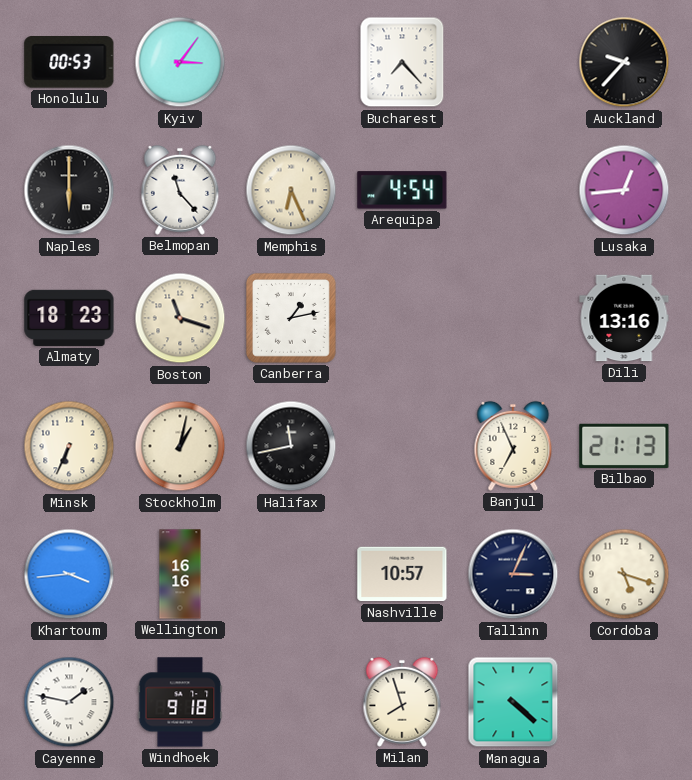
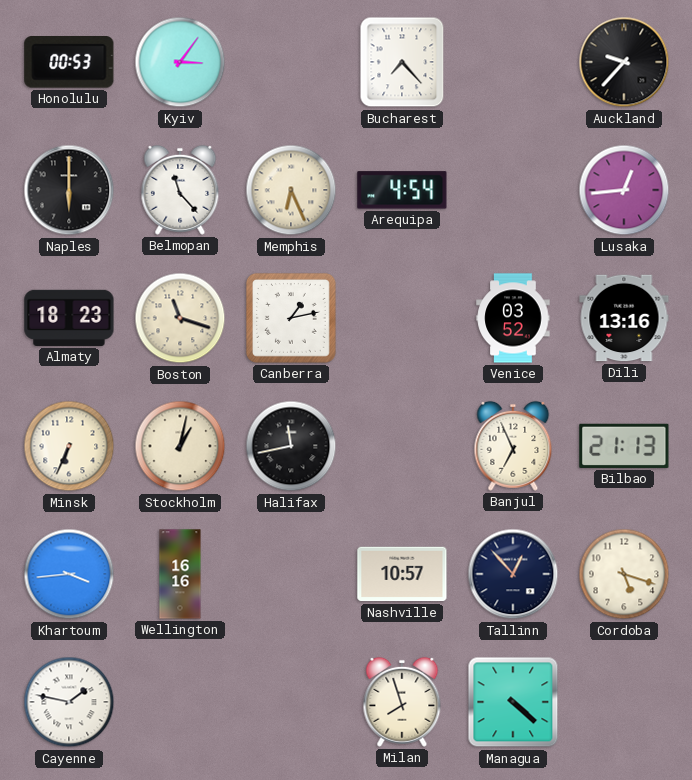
Venice: none -> 03:52
Tallinn: 3:04 -> 12:53
Windhoek: 9:18 -> none
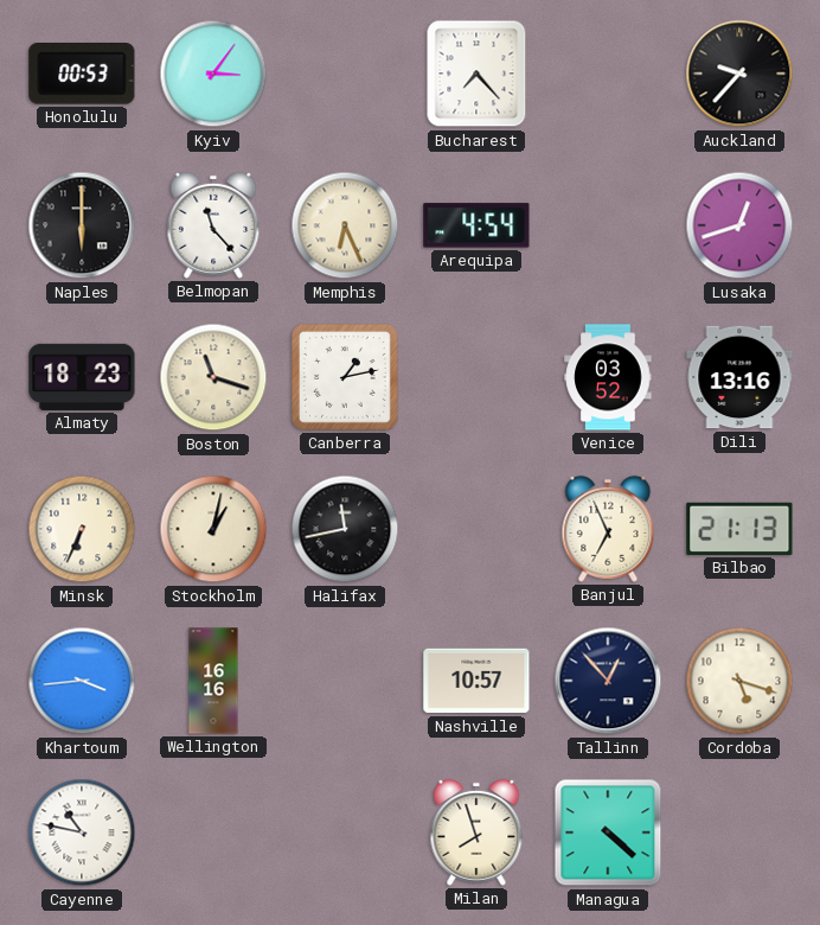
Lusaka: 12:44 -> 12:42
Cayenne: 1:47 -> 10:47
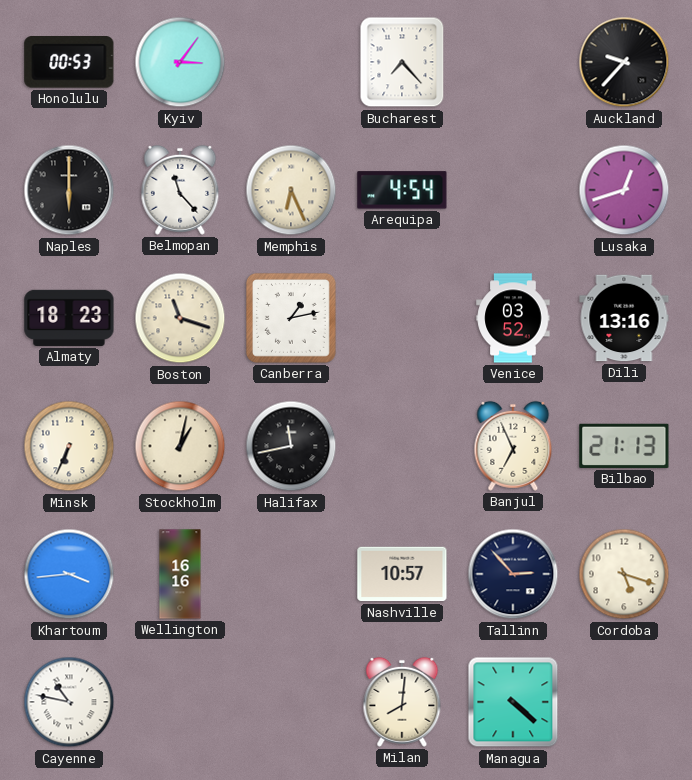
Tallinn: 12:53 -> 2:53
Milan: 7:57 -> 8:01
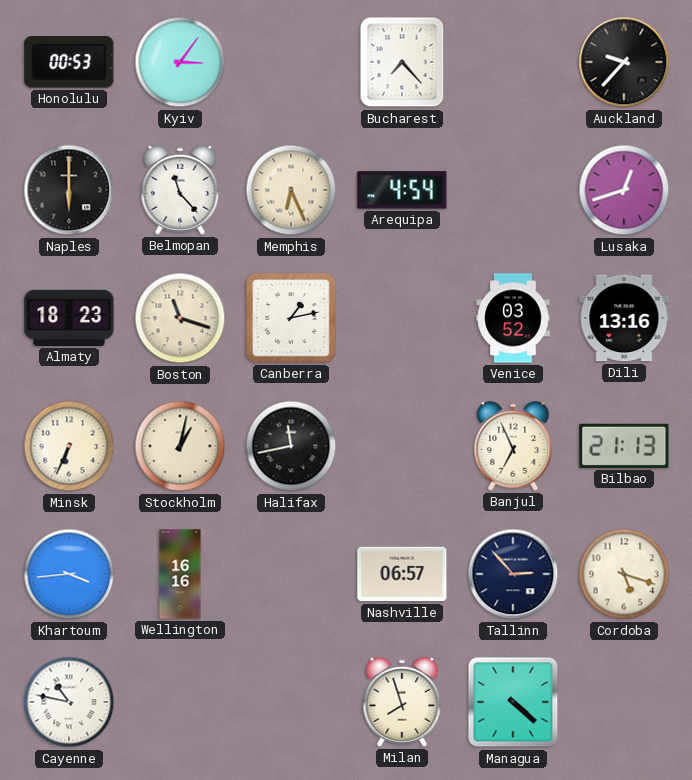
Nashville: 10:57 -> 06:57
Milan: 8:01 -> 7:57
